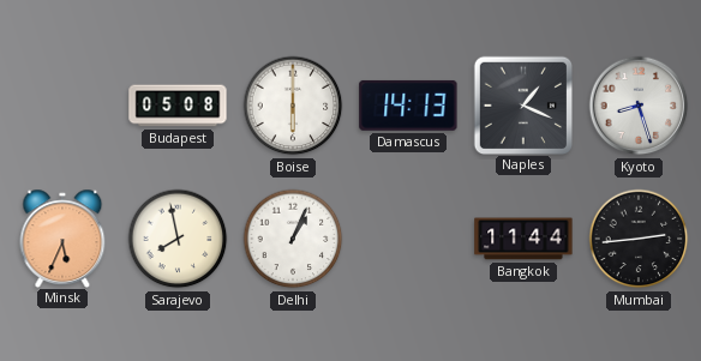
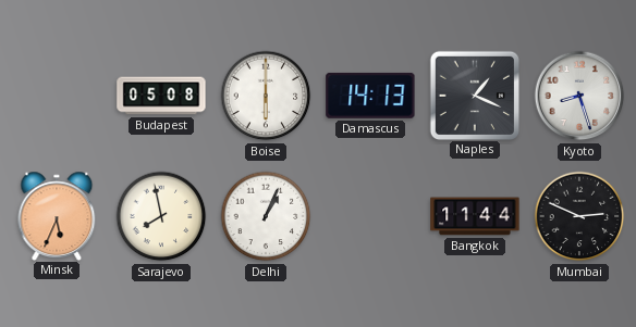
Mumbai: 2:44 -> 2:49
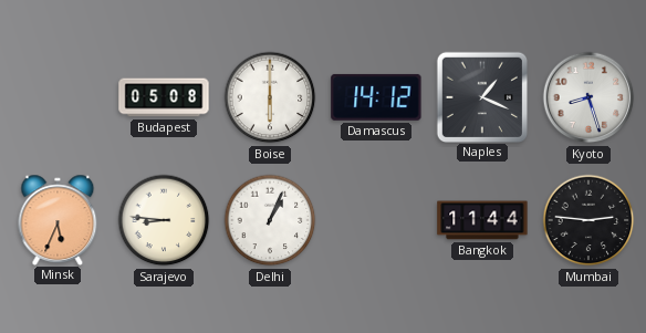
Damascus: 14:13 -> 14:12
Sarajevo: 7:58 -> 8:46
Mumbai: 2:49 -> 2:46
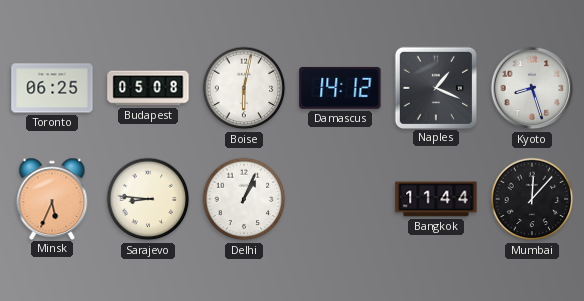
Toronto: none -> 06:25
Boise: 6:00 -> 6:02
Mumbai: 2:46 -> 12:07
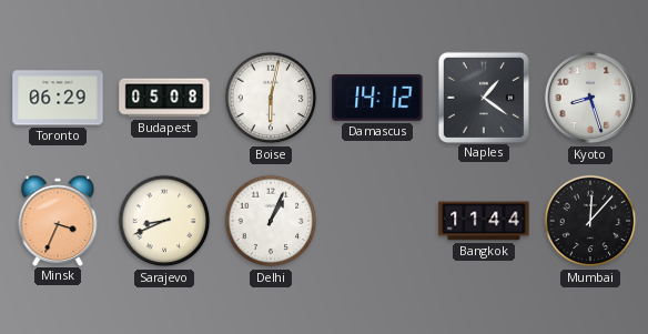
Toronto: 06:25 -> 06:29
Naples: 1:19 -> 1:21
Minsk: 5:34 -> 3:34
Sarajevo: 8:46 -> 8:41
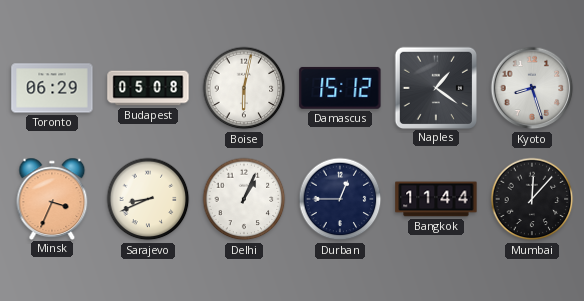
Damascus: 14:12 -> 15:12
Durban: none -> 12:45
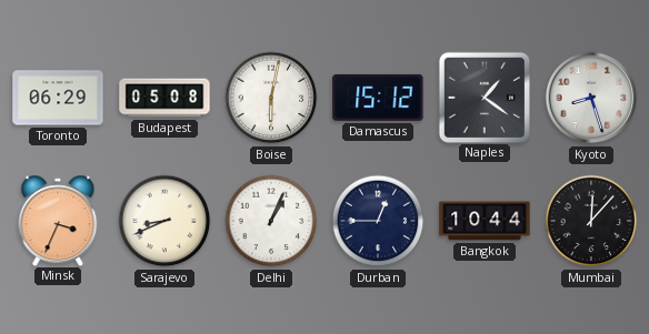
Bangkok: 11:44 -> 10:44
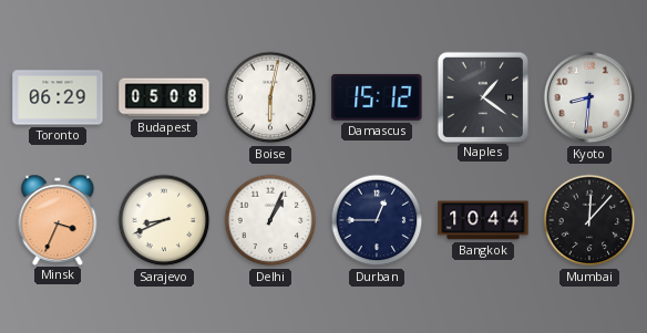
Kyoto: 8:27 -> 8:31
